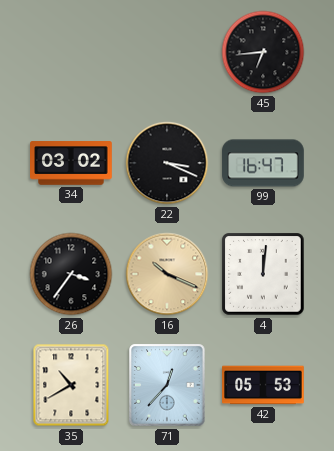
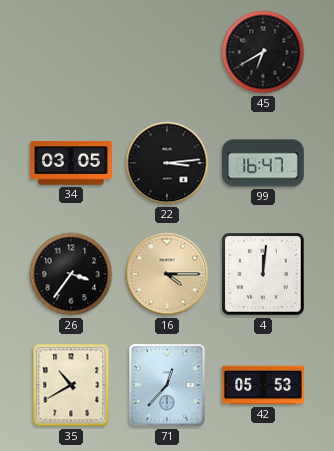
45: 6:44 -> 6:40
34: 03:02 -> 03:05
22: 3:19 -> 3:14
16: 10:19 -> 4:15
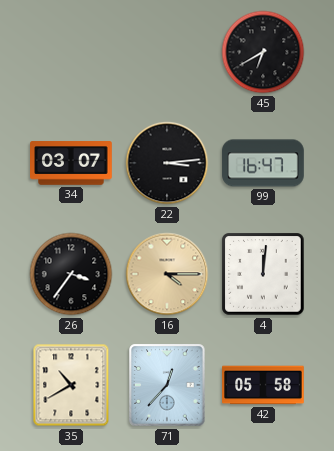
34: 03:05 -> 03:07
42: 05:53 -> 05:58
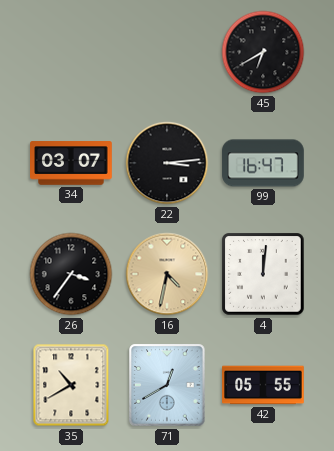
16: 4:15 -> 4:32
71: 12:37 -> 12:40
42: 05:58 -> 05:55
